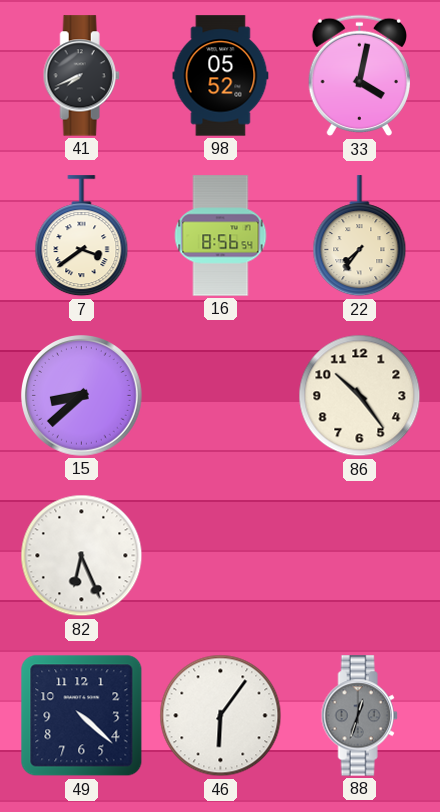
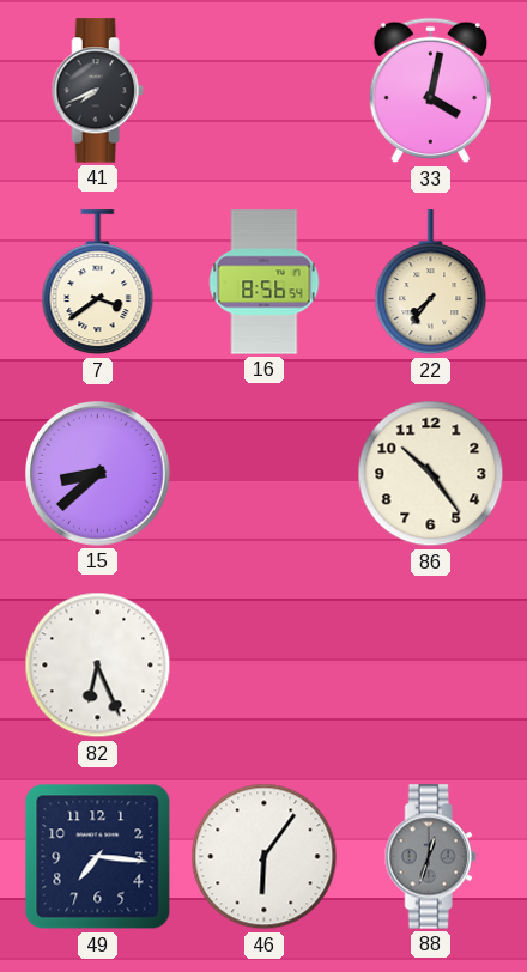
98: 05:52 -> none
49: 4:22 -> 7:16
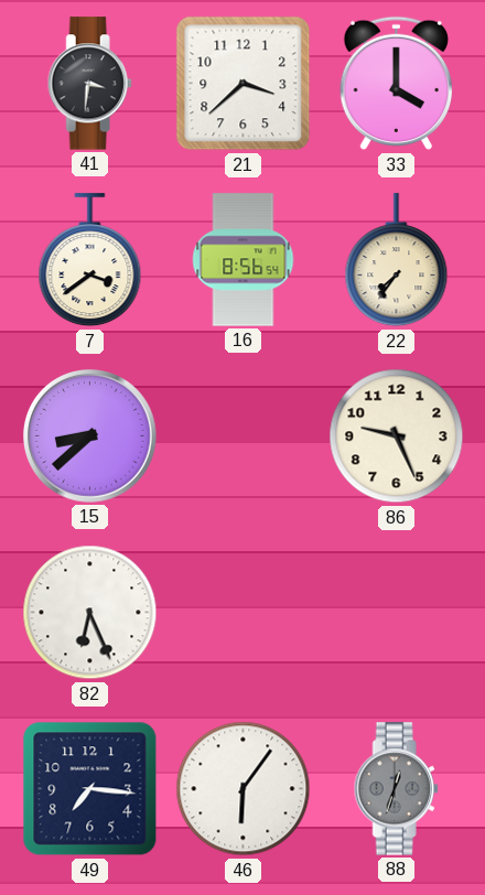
41: 7:41 -> 3:31
21: none -> 3:38
33: 4:02 -> 4:00
86: 10:24 -> 9:26
